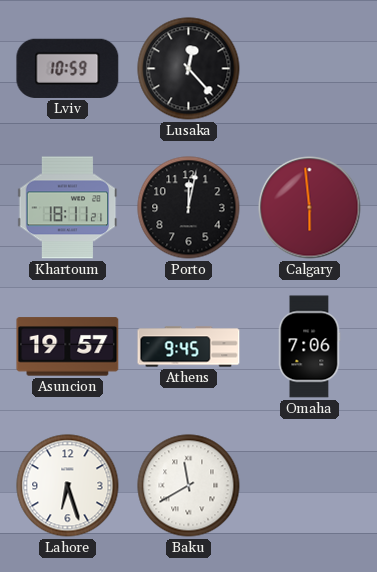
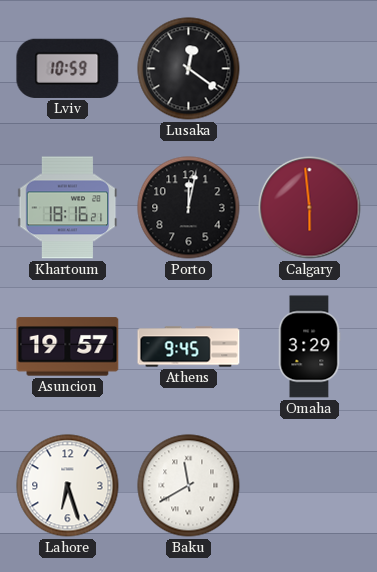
Lusaka: 12:23 -> 12:21
Khartoum: 18:11 -> 18:16
Omaha: 7:06 -> 3:29
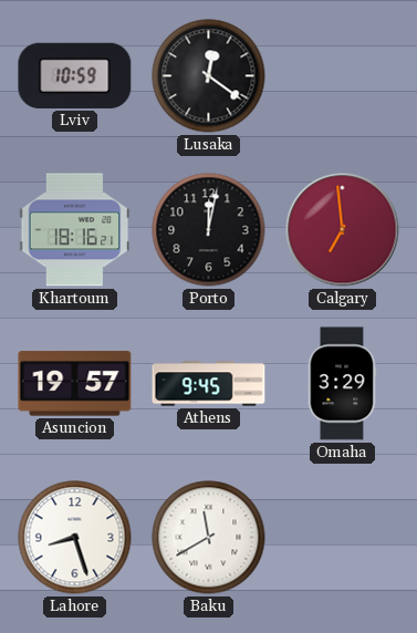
Calgary: 5:59 -> 6:59
Lahore: 6:27 -> 8:27
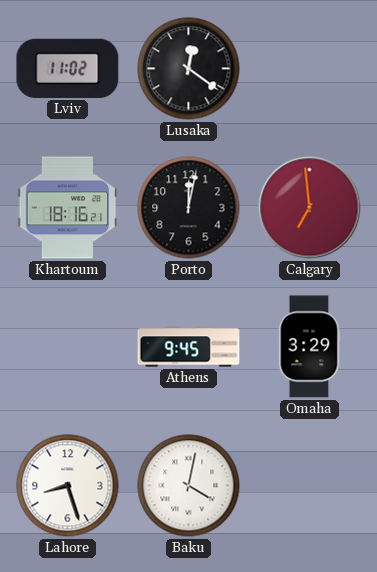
Lviv: 10:59 -> 11:02
Asuncion: 19:57 -> none
Baku: 11:40 -> 4:02
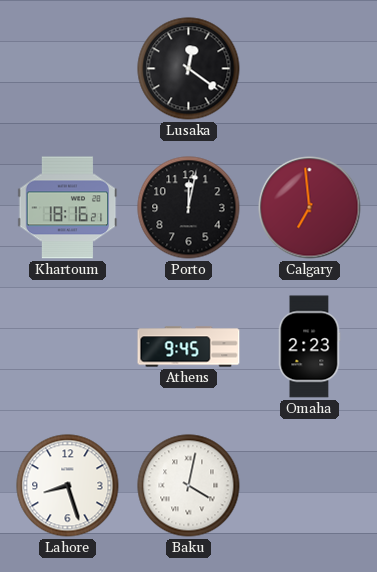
Lviv: 11:02 -> none
Omaha: 3:29 -> 2:23
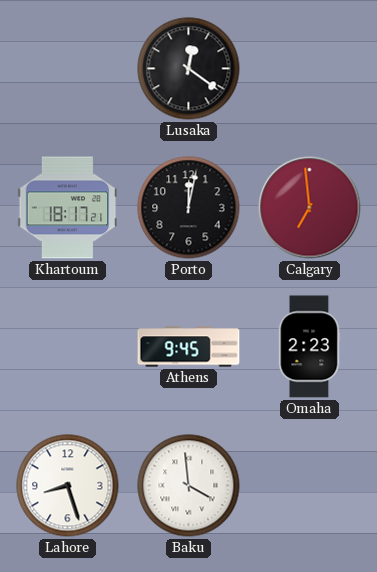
Khartoum: 18:16 -> 18:17
Baku: 4:02 -> 3:59
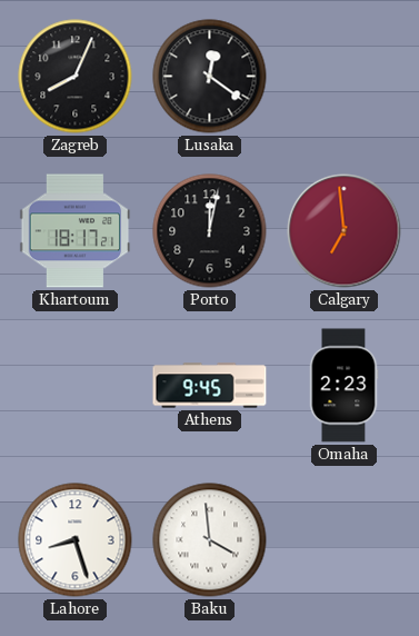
Zagreb: none -> 8:04
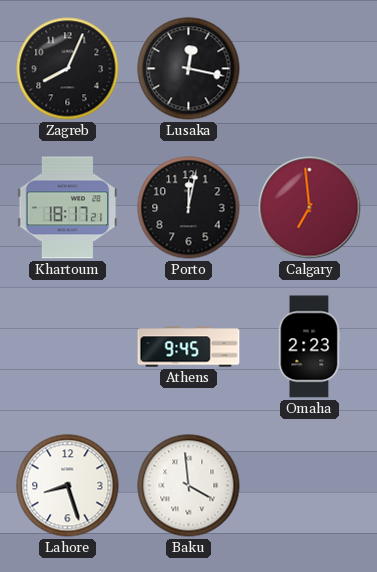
Lusaka: 12:21 -> 12:17
